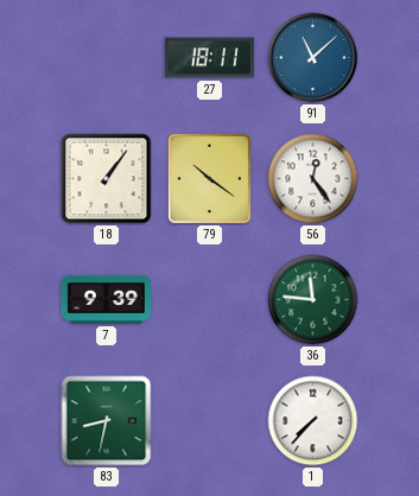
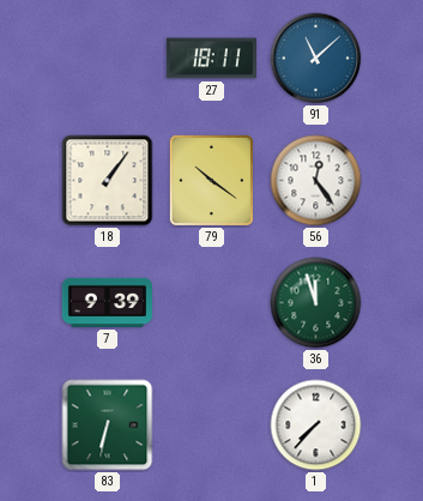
36: 11:46 -> 11:57
83: 8:32 -> 6:32
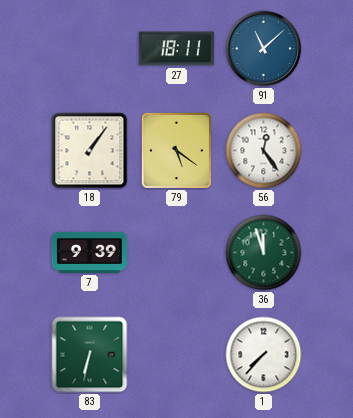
79: 10:21 -> 5:21
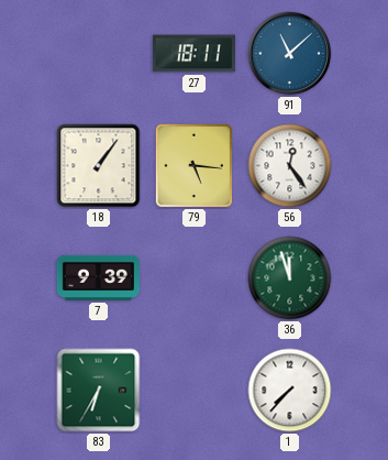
79: 5:21 -> 5:16
83: 6:32 -> 6:35
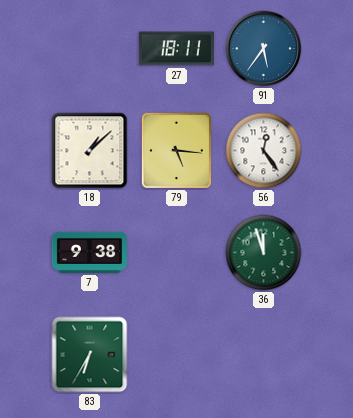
91: 11:08 -> 5:36
18: 1:06 -> 1:08
7: 9:39 -> 9:38
1: 7:37 -> none
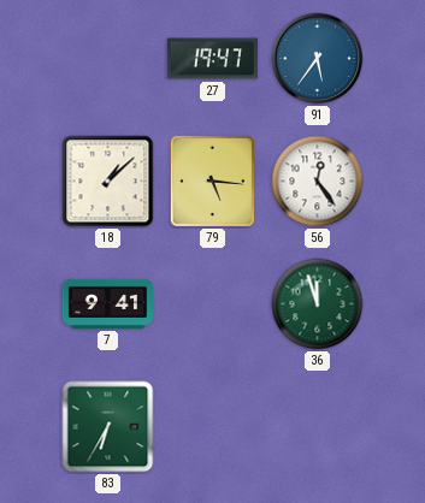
27: 18:11 -> 19:47
7: 9:38 -> 9:41
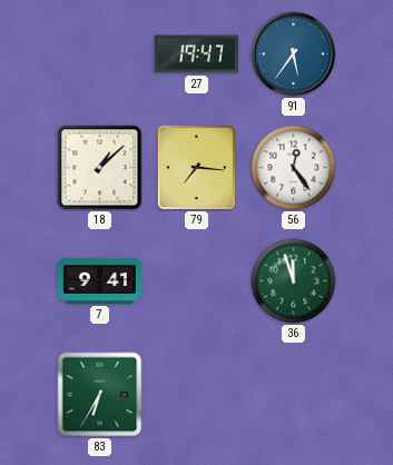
79: 5:16 -> 7:16
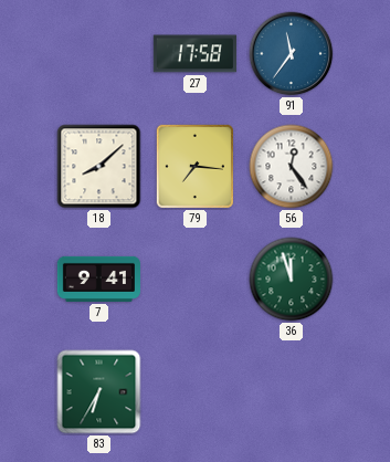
27: 19:47 -> 17:58
91: 5:36 -> 11:36
18: 1:08 -> 8:08
